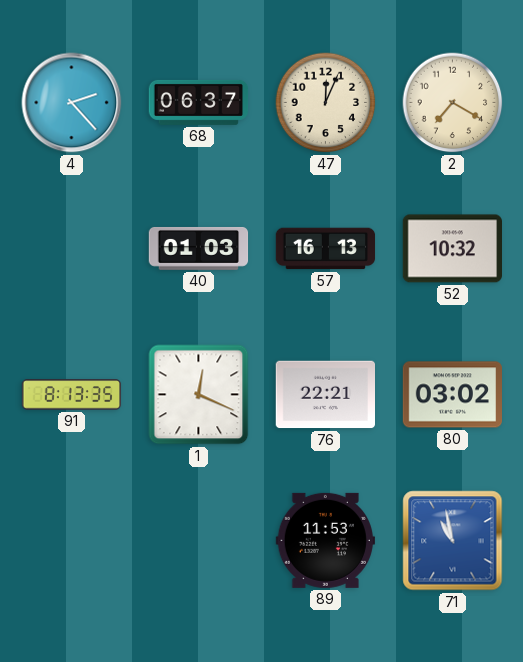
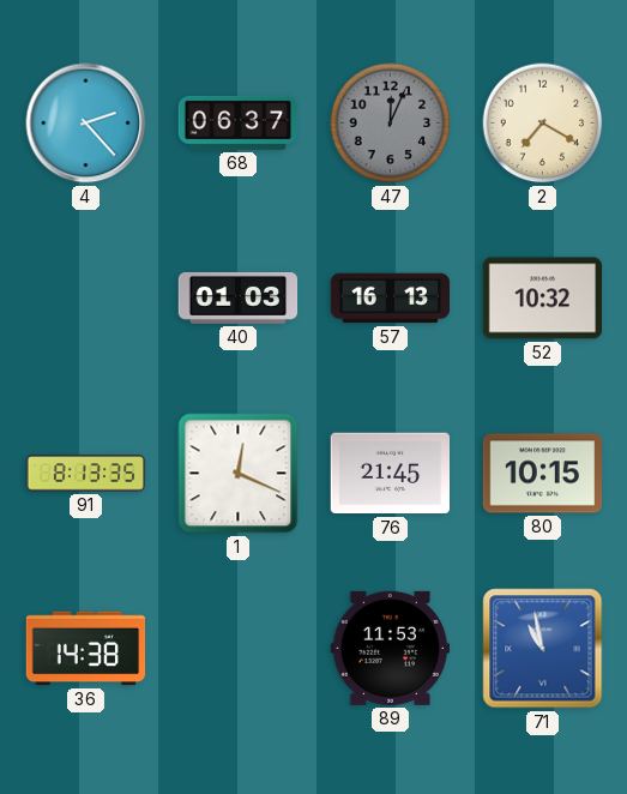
47 dial: cream -> grey
76: 22:21 -> 21:45
80: 03:02 -> 10:15
36: none -> 14:38
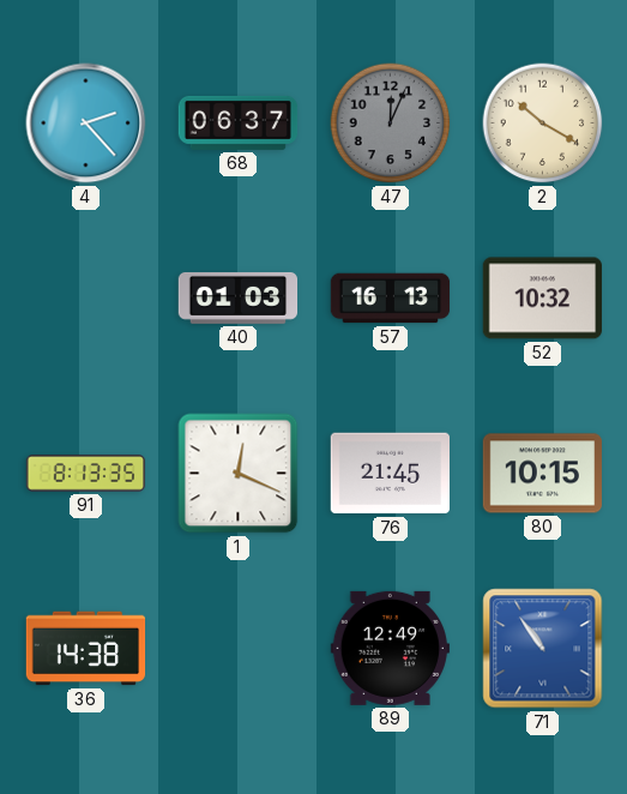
2: 7:20 -> 10:20
89: 11:53 -> 12:49
71: 10:58 -> 10:54
